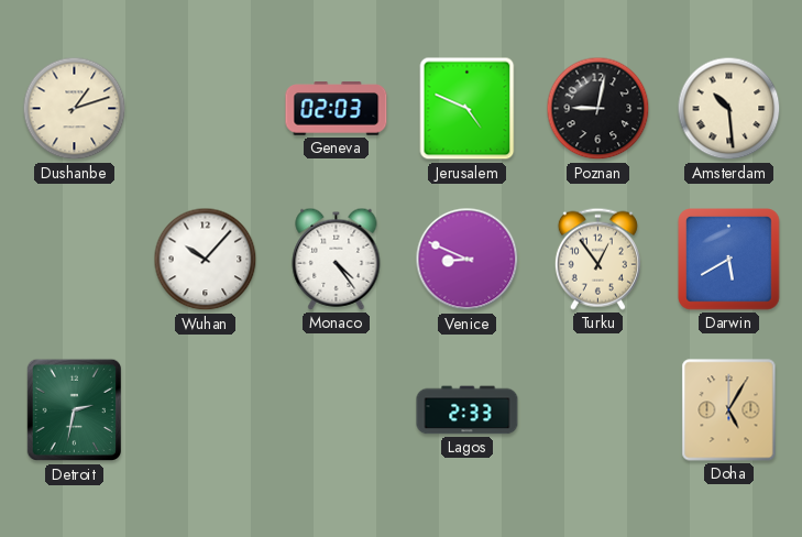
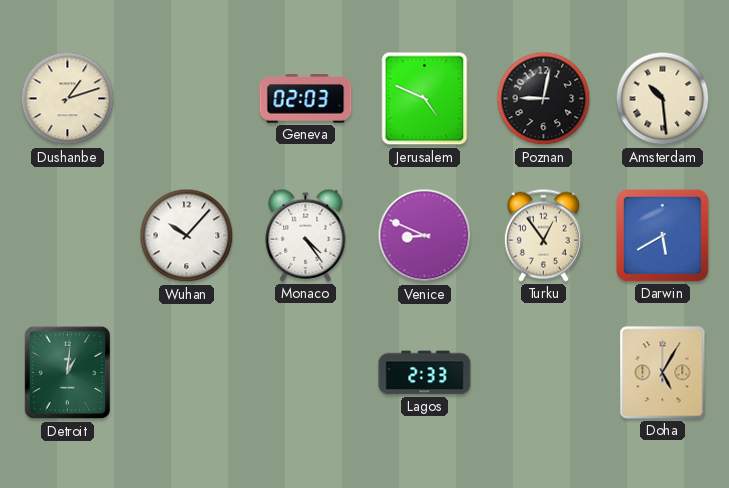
Detroit: 2:32 -> 1:01
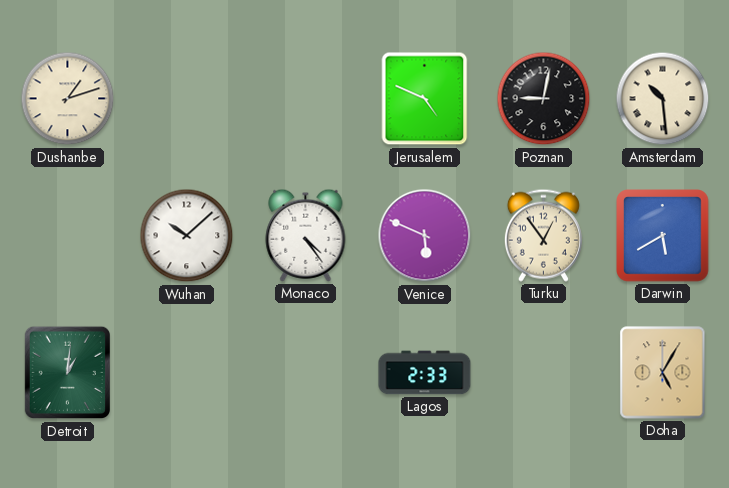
Geneva: 02:03 -> none
Wuhan: 10:07 -> 10:08
Venice: 8:49 -> 5:49
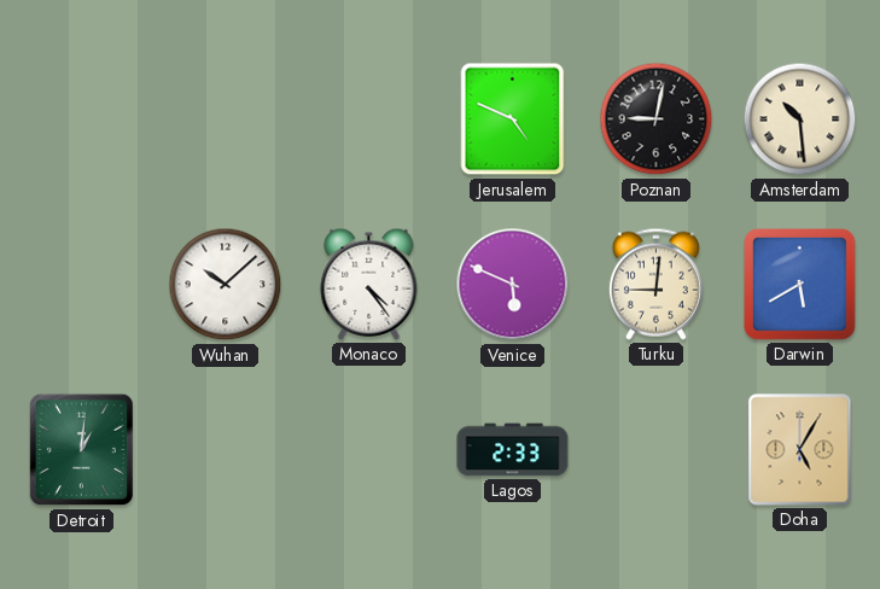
Dushanbe: 1:12 -> none
Turku: 12:54 -> 9:01
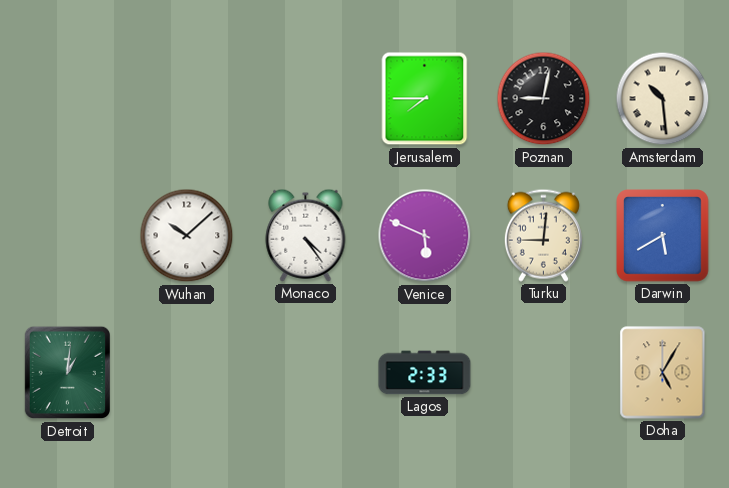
Jerusalem: 4:49 -> 7:45
